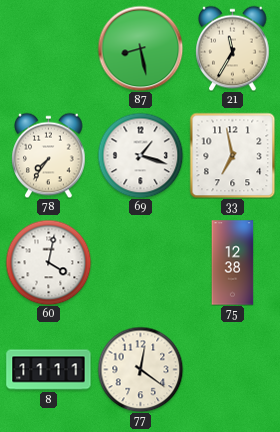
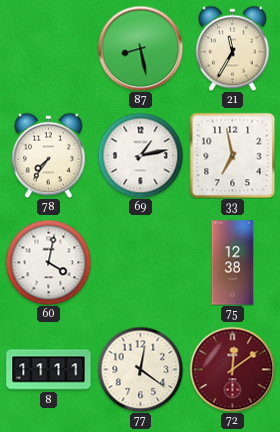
69: 1:18 -> 1:13
72: none -> 12:09
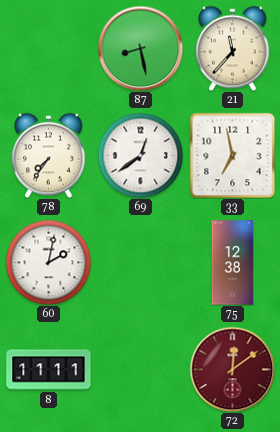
21: 11:35 -> 11:37
69: 1:13 -> 12:39
60: 4:02 -> 2:02
77: 12:21 -> none
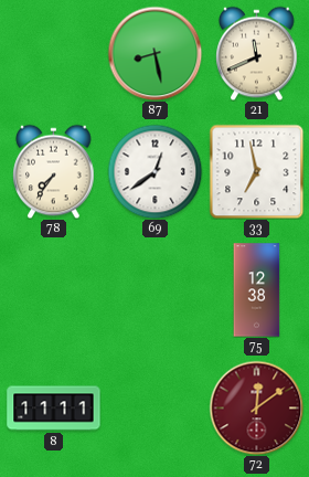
21: 11:37 -> 11:41
60: 2:02 -> none
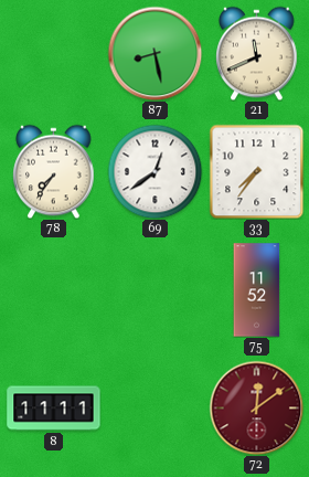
33: 6:58 -> 7:36
75: 12:38 -> 11:52
